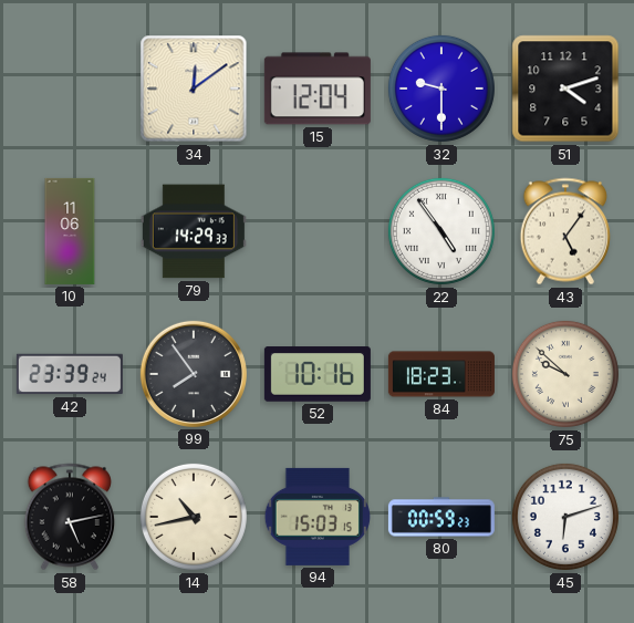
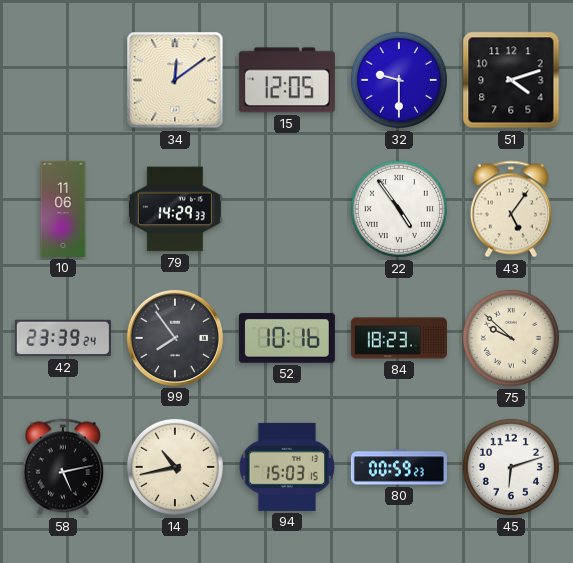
15: 12:04 -> 12:05
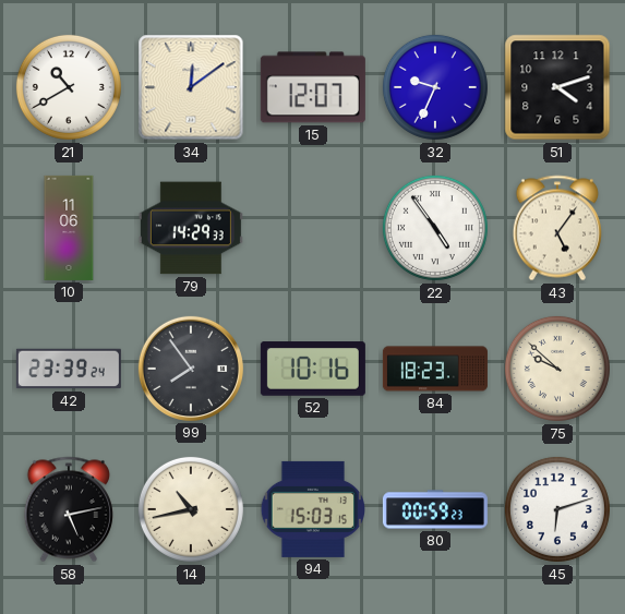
21: none -> 10:40
15: 12:05 -> 12:07
32: 9:30 -> 9:34
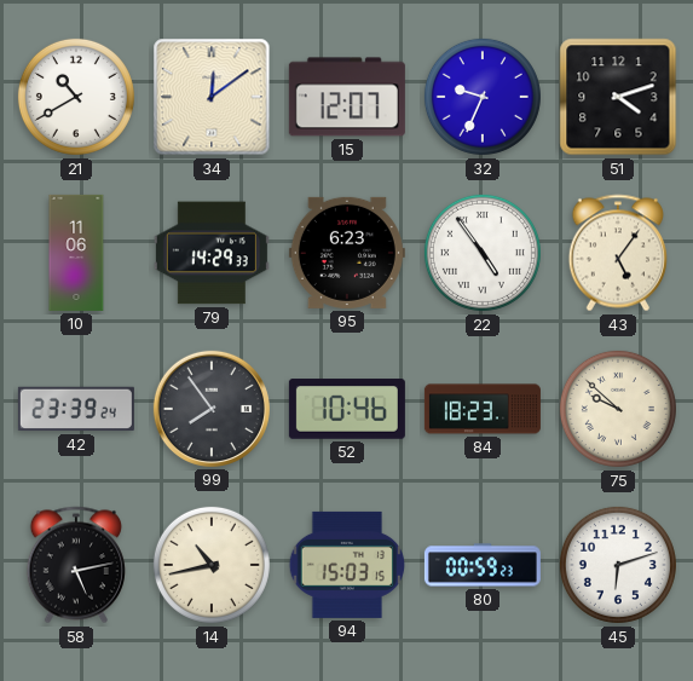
95: none -> 6:23
52: 10:16 -> 10:46
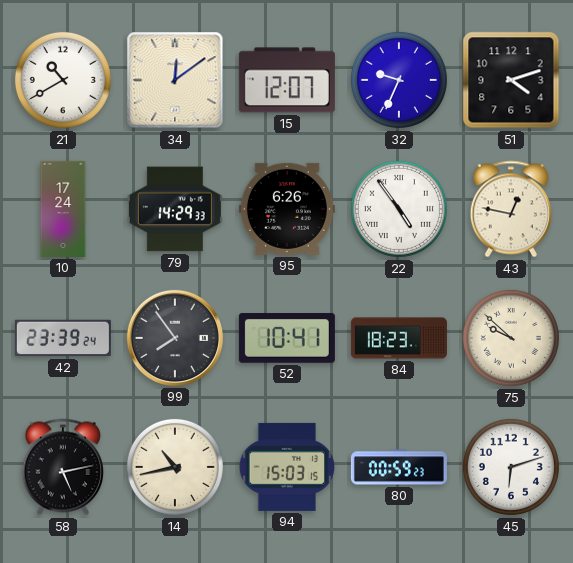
10: 11:06 -> 17:24
95: 6:23 -> 6:26
43: 5:06 -> 12:47
52: 10:46 -> 10:41
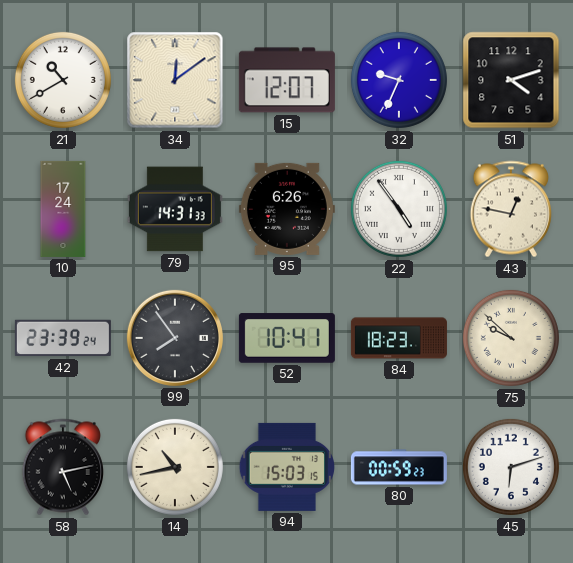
79: 14:29 -> 14:31
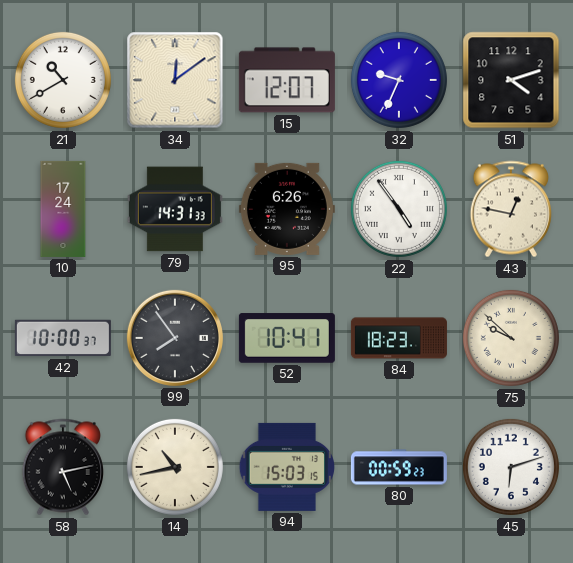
42: 23:39 -> 10:00
